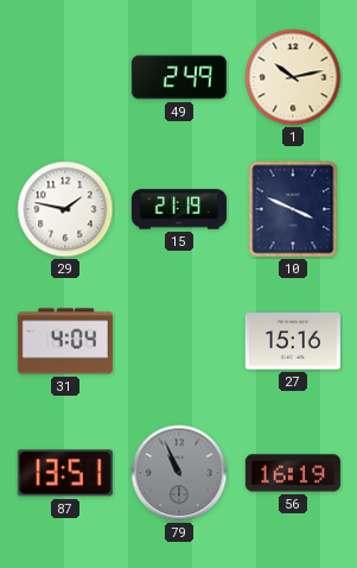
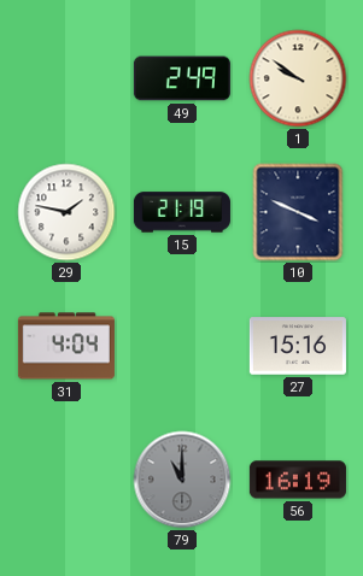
1: 10:13 -> 9:51
87: 13:51 -> none
79: 10:56 -> 11:00
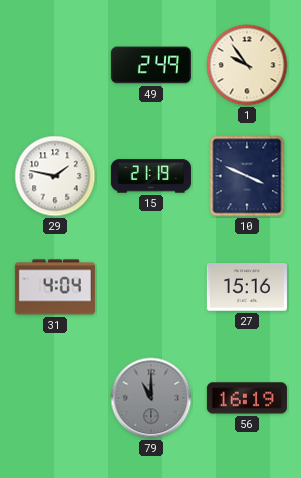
1: 9:51 -> 9:54
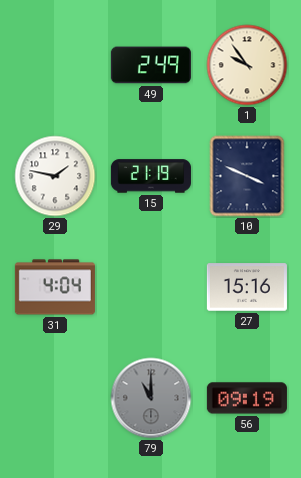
56: 16:19 -> 09:19
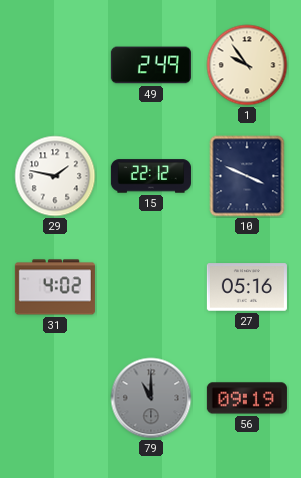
15: 21:19 -> 22:12
31: 4:04 -> 4:02
27: 15:16 -> 05:16
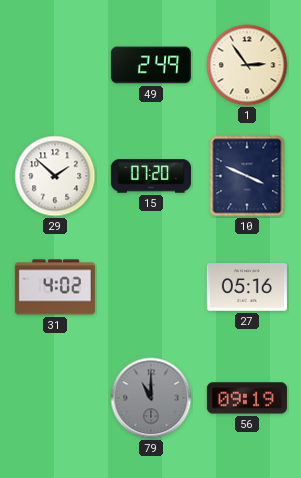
1: 9:54 -> 2:54
29: 1:47 -> 1:52
15: 22:12 -> 07:20
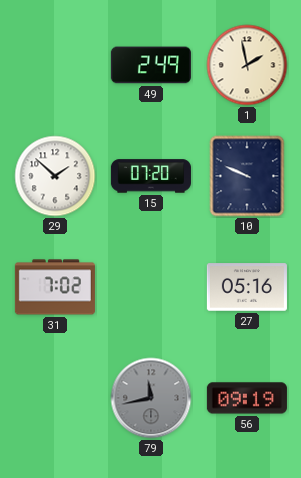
1: 2:54 -> 1:58
10: 3:49 -> 9:49
31: 4:02 -> 7:02
79: 11:00 -> 11:43
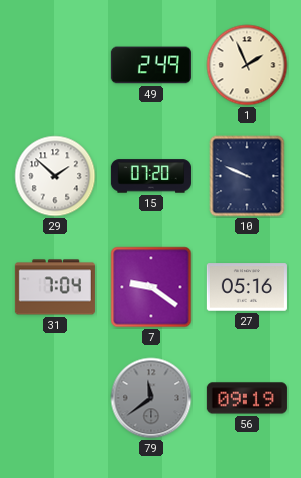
1: 1:58 -> 1:56
31: 7:02 -> 7:04
7: none -> 9:21
79: 11:43 -> 11:39
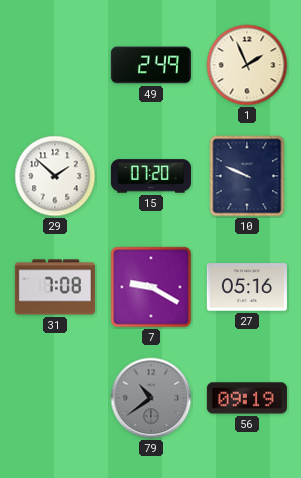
31: 7:04 -> 7:08
7: 9:21 -> 9:20
79: 11:39 -> 10:39
